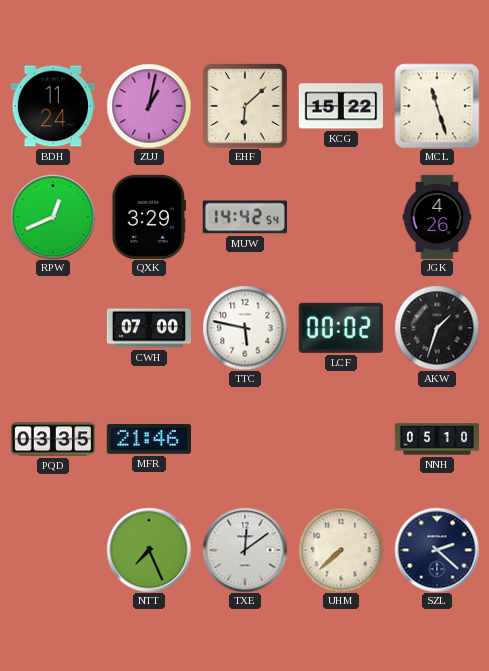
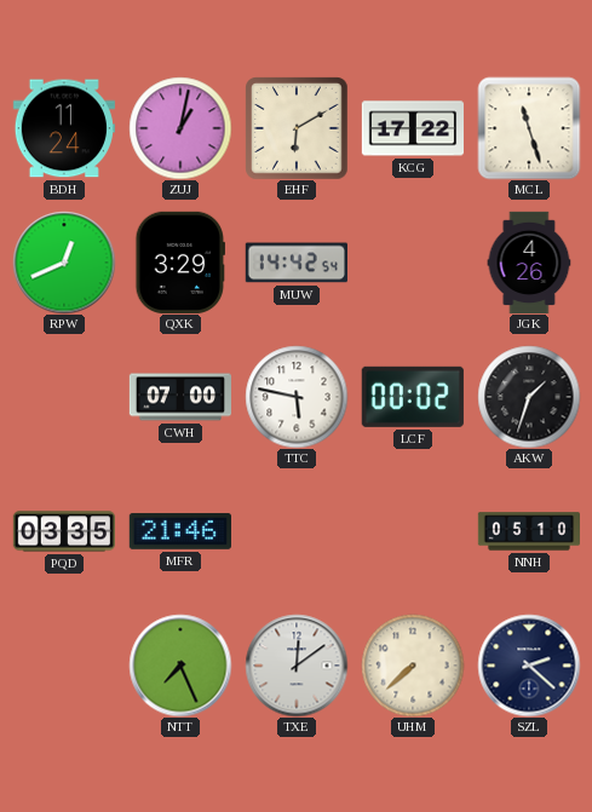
EHF: 6:08 -> 6:10
KCG: 15:22 -> 17:22
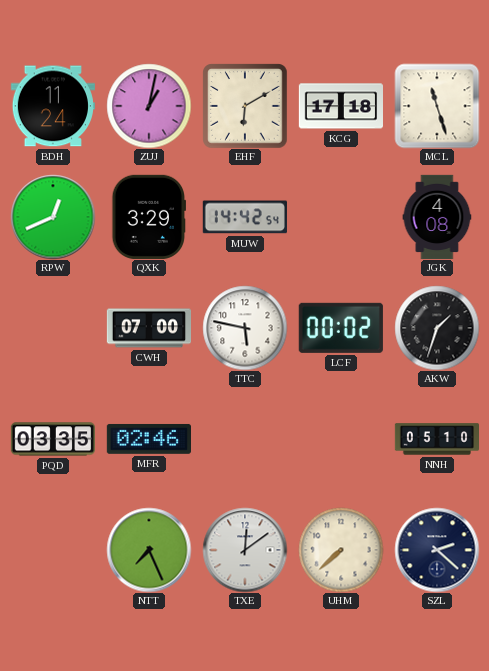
KCG: 17:22 -> 17:18
JGK: 4:26 -> 4:08
MFR: 21:46 -> 02:46
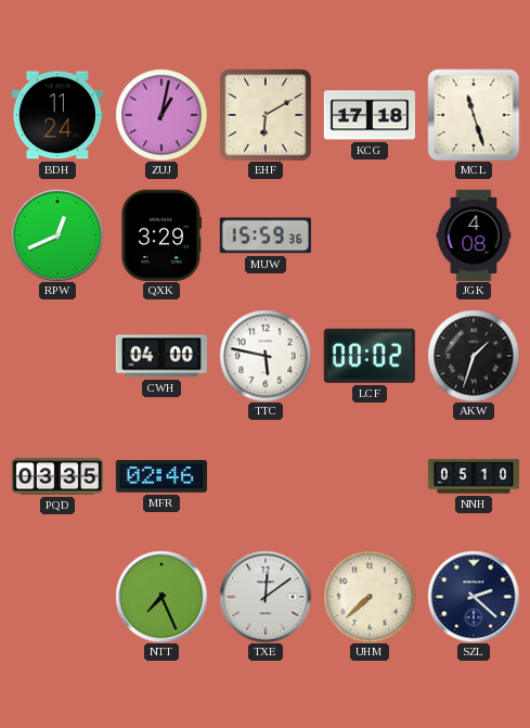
MUW: 14:42 -> 15:59
CWH: 07:00 -> 04:00
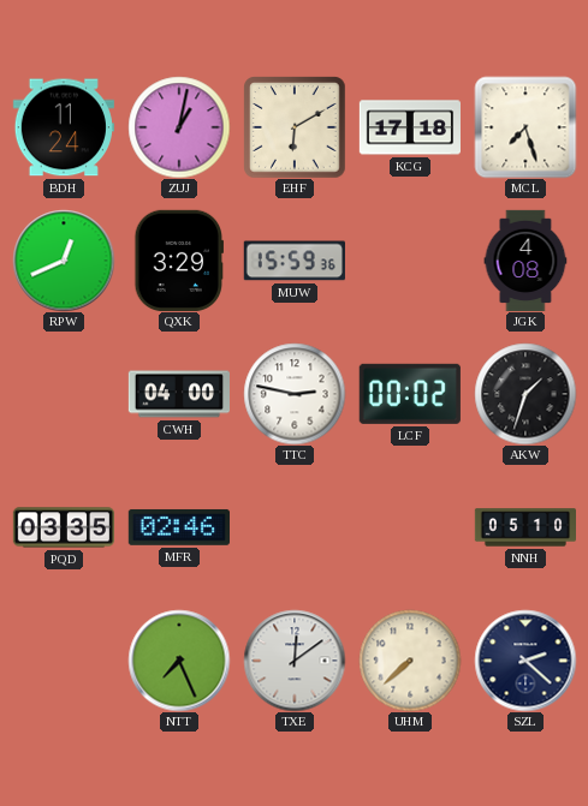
MCL: 11:27 -> 7:27
TTC: 5:47 -> 2:47
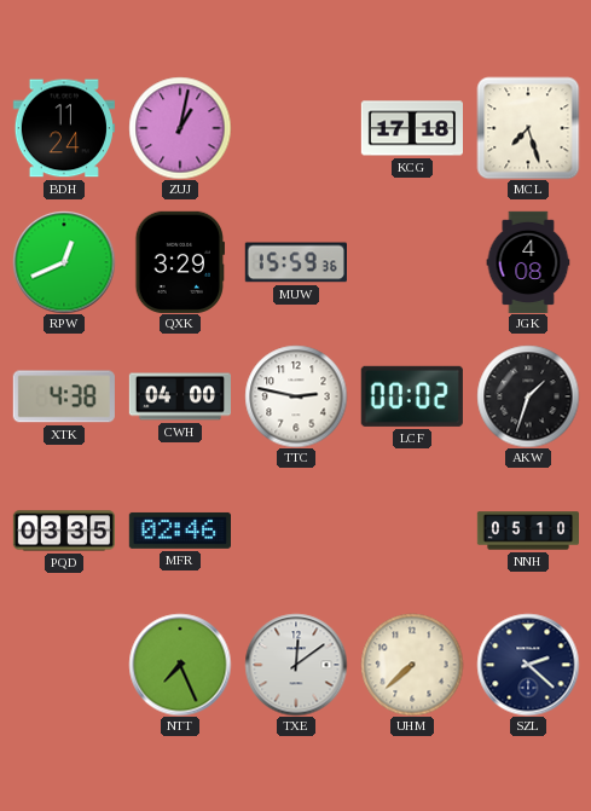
EHF: 6:10 -> none
XTK: none -> 4:38
